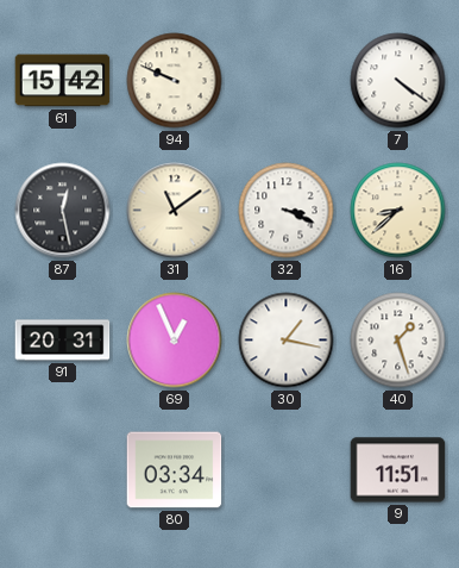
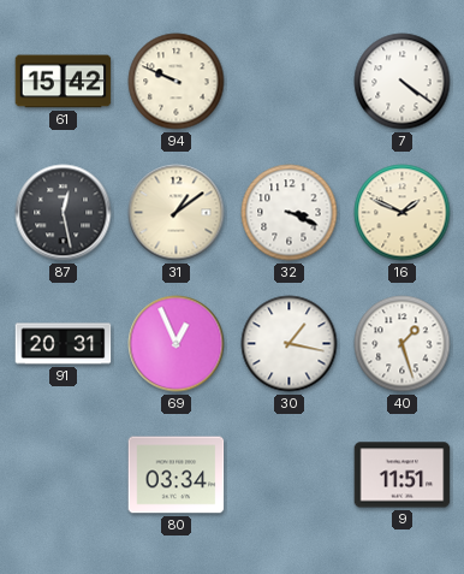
31: 11:09 -> 1:09
16: 8:38 -> 1:49
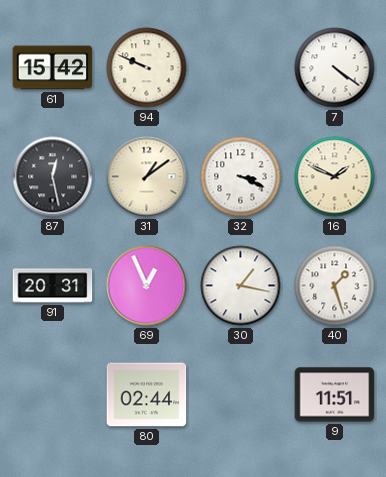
80: 03:34 -> 02:44
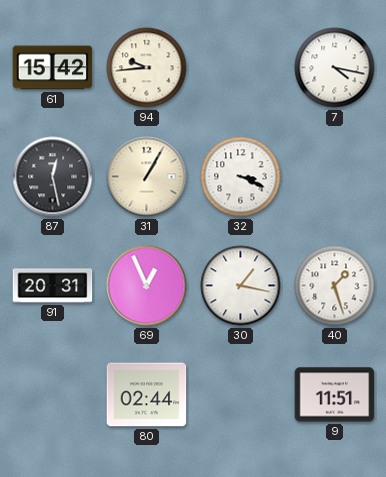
94: 9:49 -> 9:44
7: 4:21 -> 4:17
31: 1:09 -> 1:05
16: 1:49 -> none
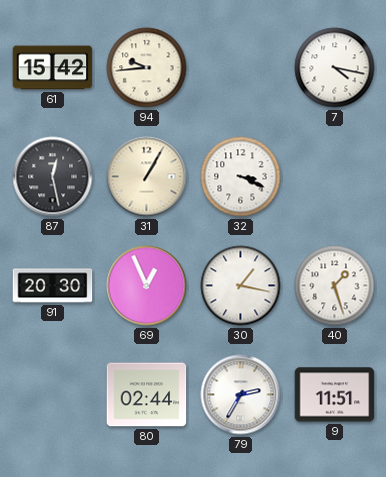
91: 20:31 -> 20:30
79: none -> 2:35
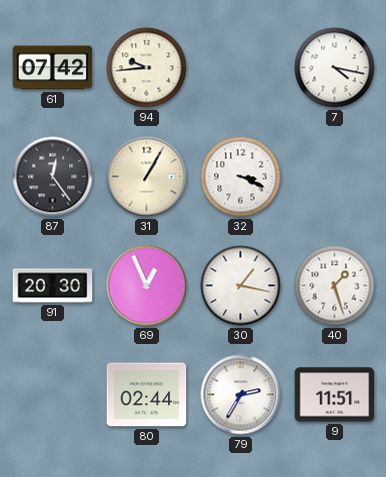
61: 15:42 -> 07:42
87: 12:28 -> 12:24
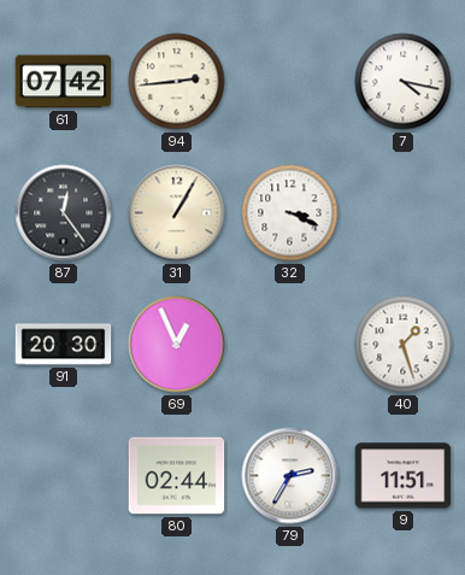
94: 9:44 -> 2:44
30: 1:17 -> none
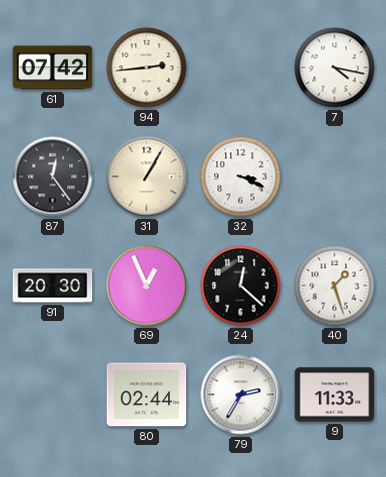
24: none -> 12:22
9: 11:51 -> 11:33
